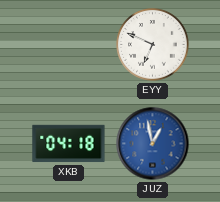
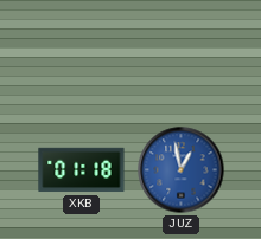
EYY: 6:49 -> none
XKB: 04:18 -> 01:18
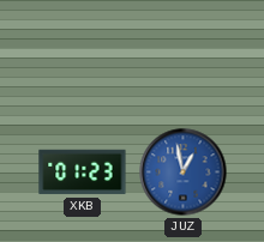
XKB: 01:18 -> 01:23
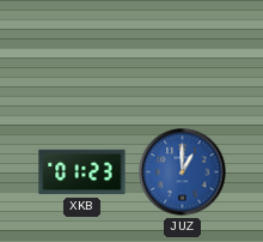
JUZ: 12:58 -> 1:00
